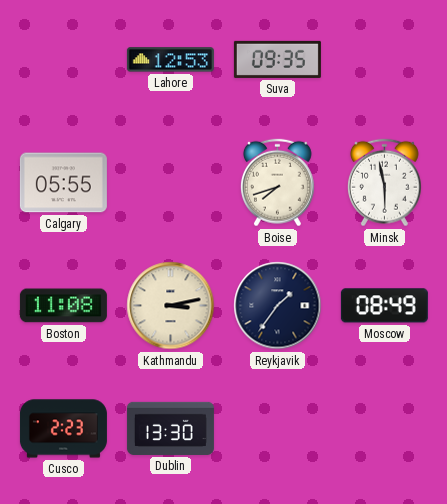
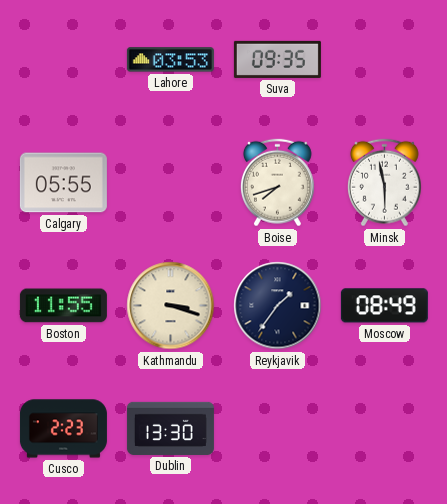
Lahore: 12:53 -> 03:53
Boston: 11:08 -> 11:55
Kathmandu: 3:13 -> 3:18
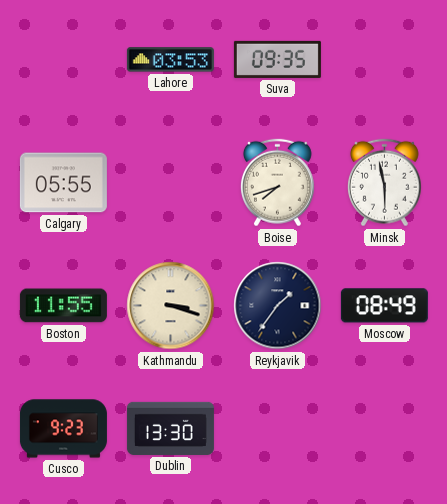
Cusco: 2:23 -> 9:23
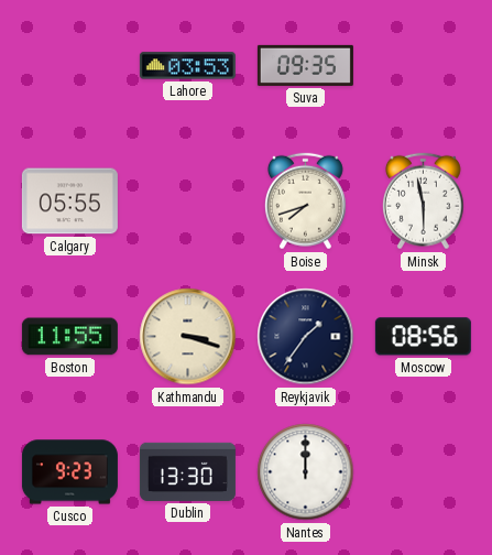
Moscow: 08:49 -> 08:56
Nantes: none -> 12:00
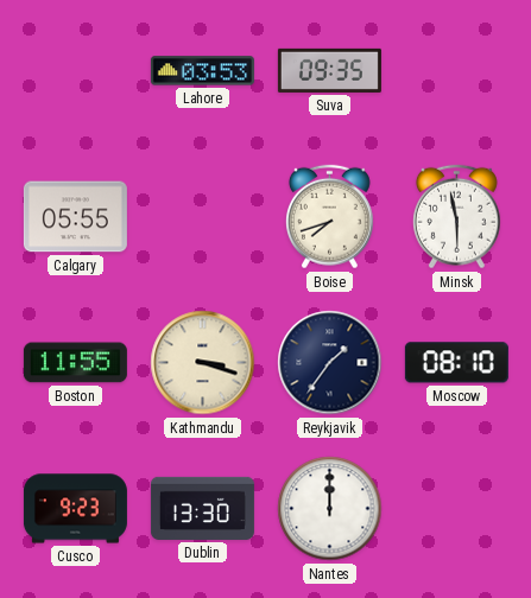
Moscow: 08:56 -> 08:10
